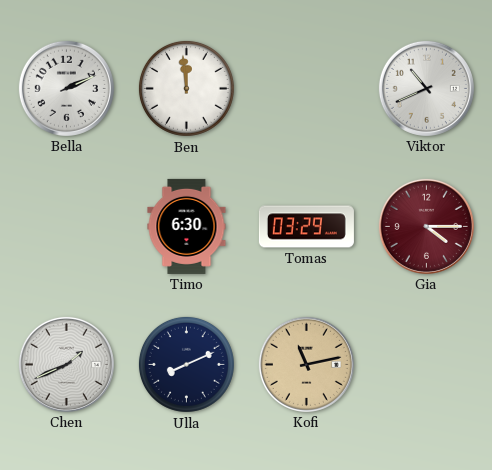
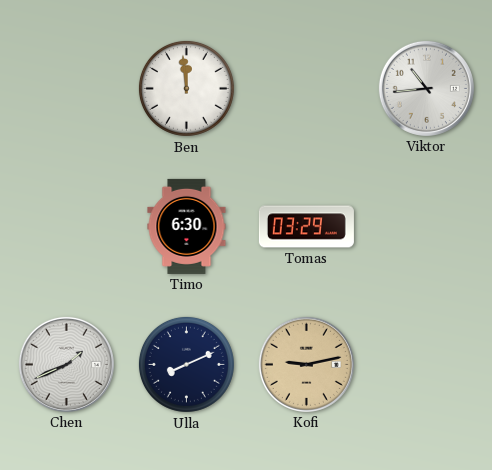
Bella: 2:11 -> none
Viktor: 10:41 -> 10:44
Gia: 4:15 -> none
Kofi: 11:13 -> 9:13
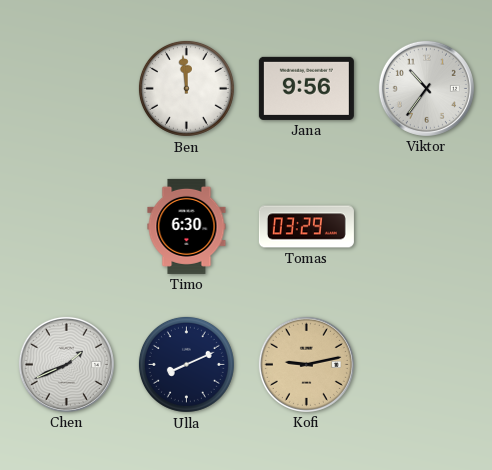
Jana: none -> 9:56
Viktor: 10:44 -> 10:36
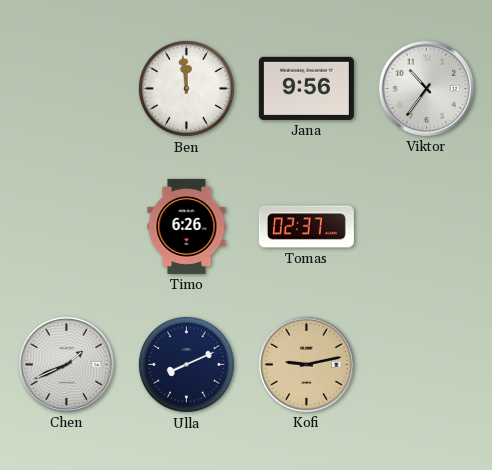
Timo: 6:30 -> 6:26
Tomas: 03:29 -> 02:37
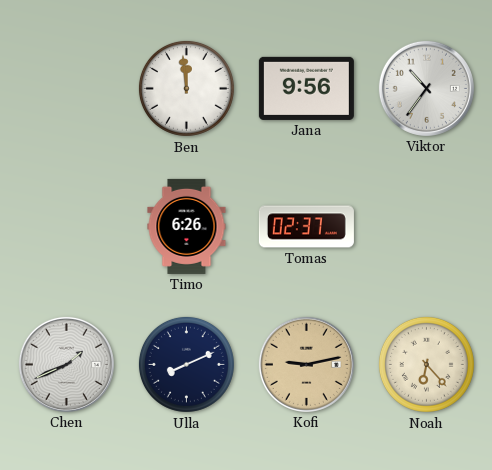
Noah: none -> 6:23
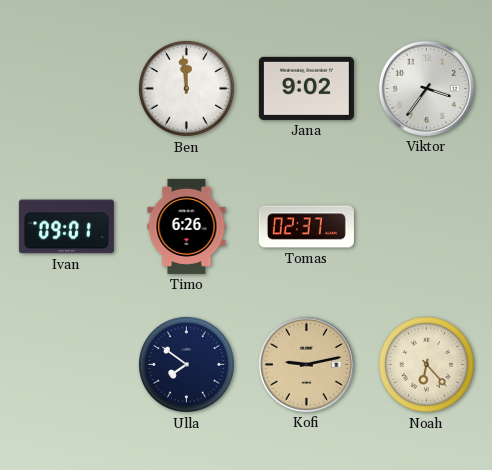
Jana: 9:56 -> 9:02
Viktor: 10:36 -> 3:36
Ivan: none -> 09:01
Chen: 1:41 -> none
Ulla: 8:11 -> 7:51
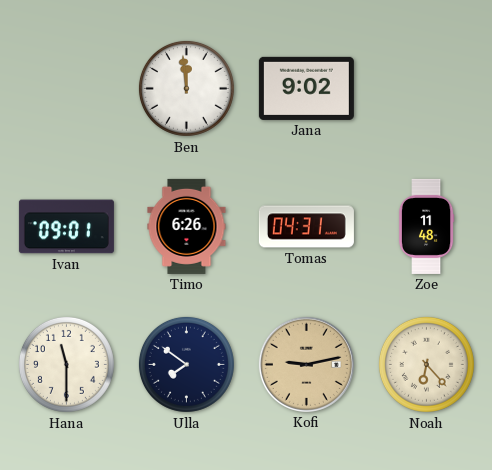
Viktor: 3:36 -> none
Tomas: 02:37 -> 04:31
Zoe: none -> 11:48
Hana: none -> 11:30
